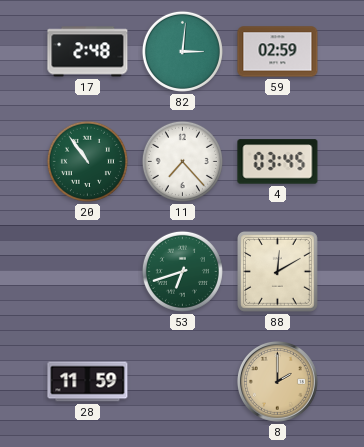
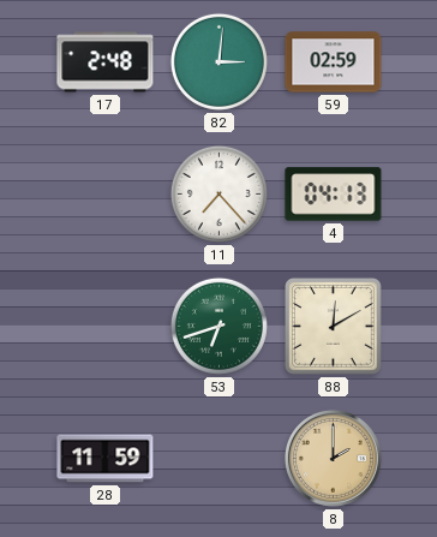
20: 10:54 -> none
4: 03:45 -> 04:13
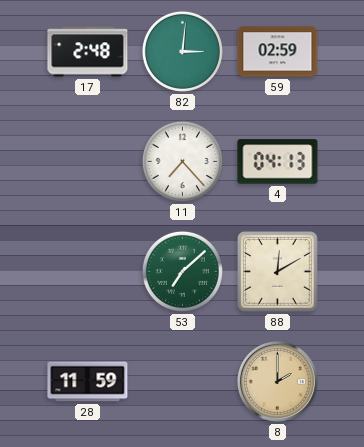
53: 6:42 -> 7:08
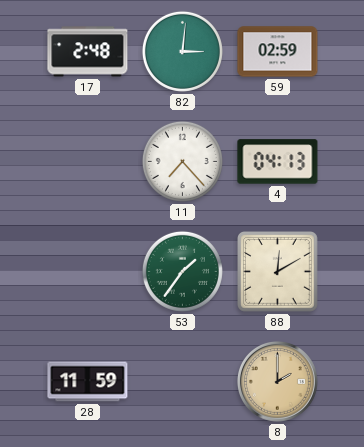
53: 7:08 -> 1:36
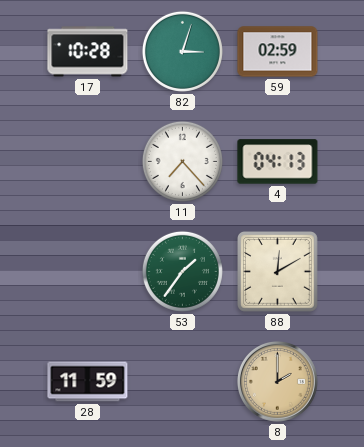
17: 2:48 -> 10:28
82: 3:01 -> 3:03
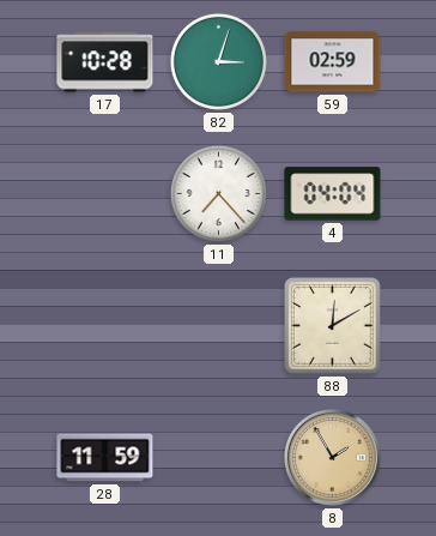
4: 04:13 -> 04:04
53: 1:36 -> none
8: 2:00 -> 1:55
